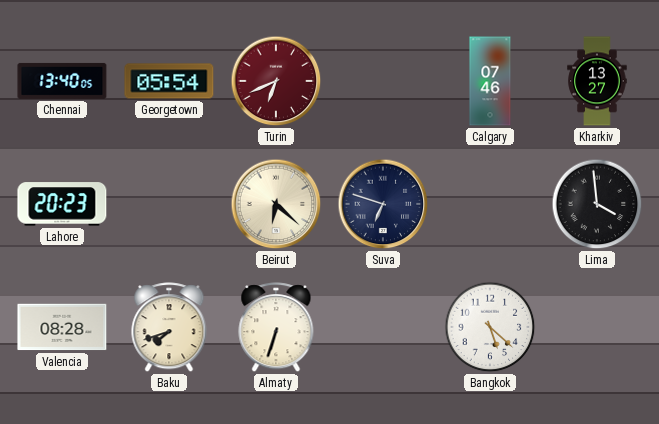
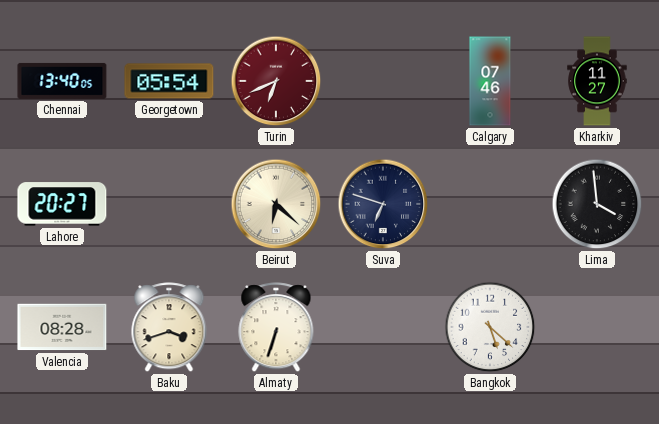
Kharkiv: 13:27 -> 11:27
Lahore: 20:23 -> 20:27
Baku: 7:42 -> 3:42
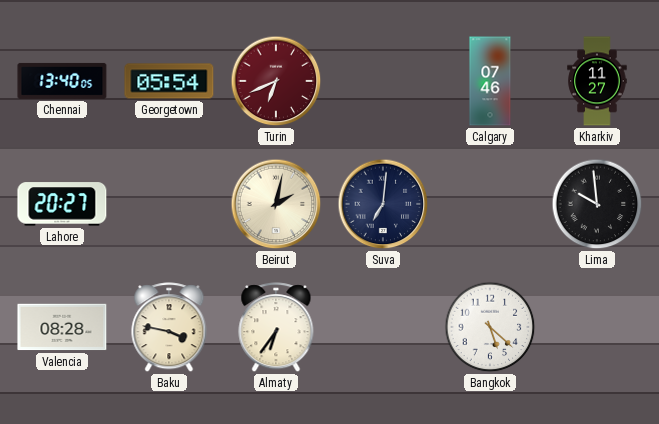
Beirut: 6:22 -> 2:02
Suva: 6:48 -> 7:01
Lima: 3:59 -> 9:59
Baku: 3:42 -> 3:47
Almaty: 6:33 -> 6:36
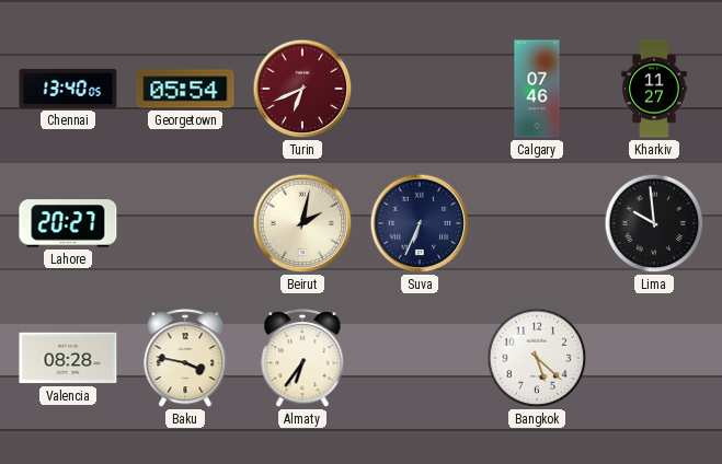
Suva: 7:01 -> 6:34
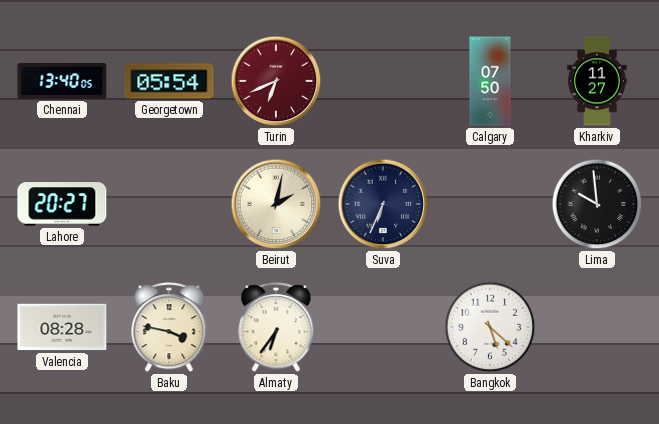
Calgary: 07:46 -> 07:50
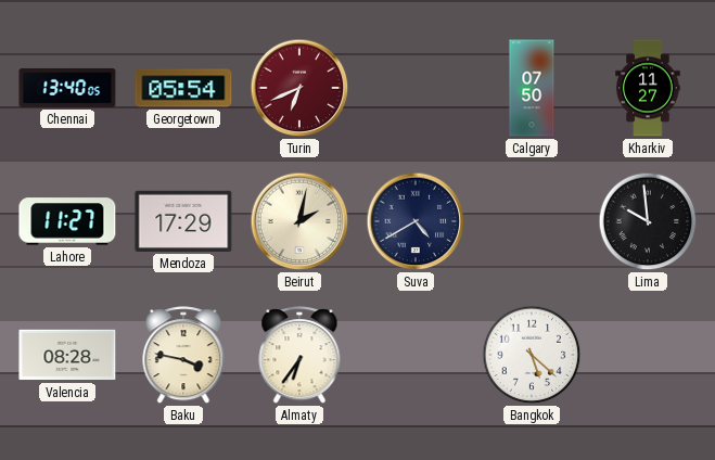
Lahore: 20:27 -> 11:27
Mendoza: none -> 17:29
Suva: 6:34 -> 4:40
